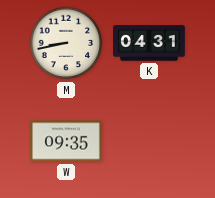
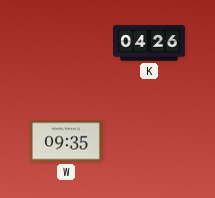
M: 8:43 -> none
K: 04:31 -> 04:26
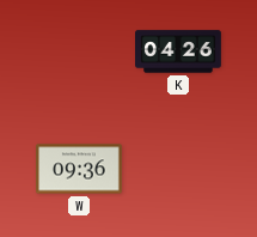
W: 09:35 -> 09:36
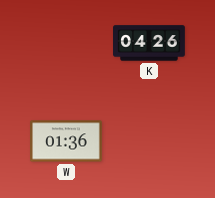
W: 09:36 -> 01:36
